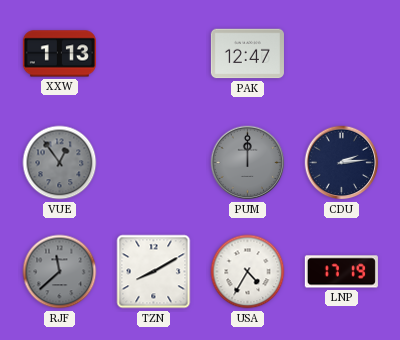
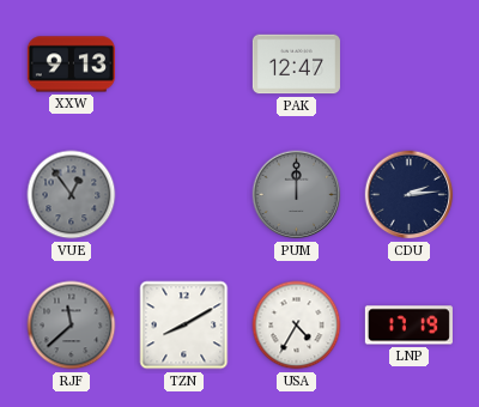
XXW: 1:13 -> 9:13
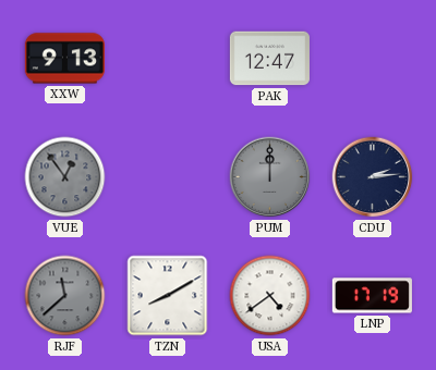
USA: 4:35 -> 4:39
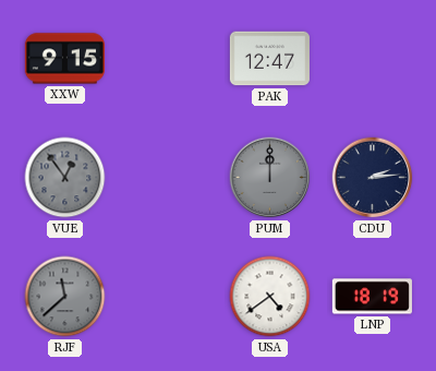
XXW: 9:13 -> 9:15
TZN: 8:10 -> none
LNP: 17:19 -> 18:19
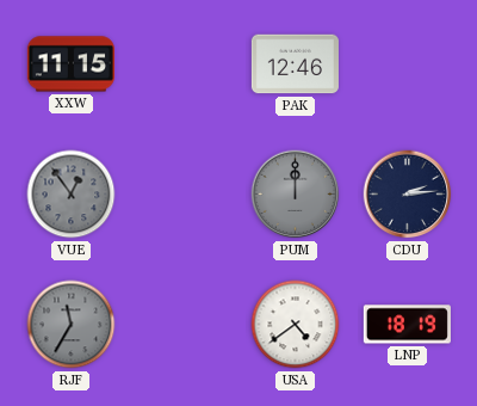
XXW: 9:15 -> 11:15
PAK: 12:47 -> 12:46
RJF: 11:38 -> 11:35
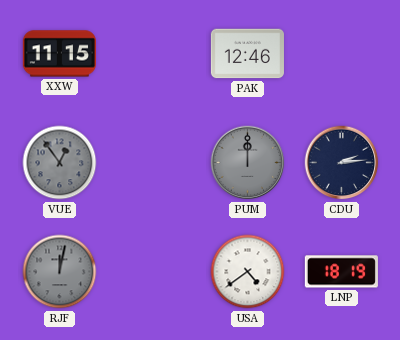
RJF: 11:35 -> 12:02
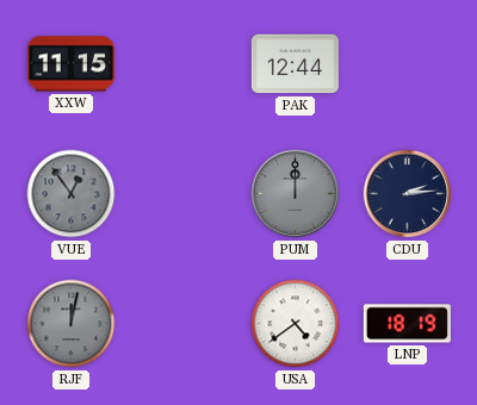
PAK: 12:46 -> 12:44
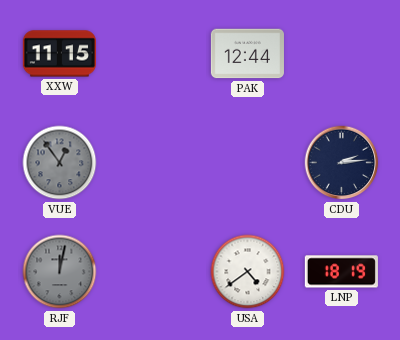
PUM: 12:00 -> none
